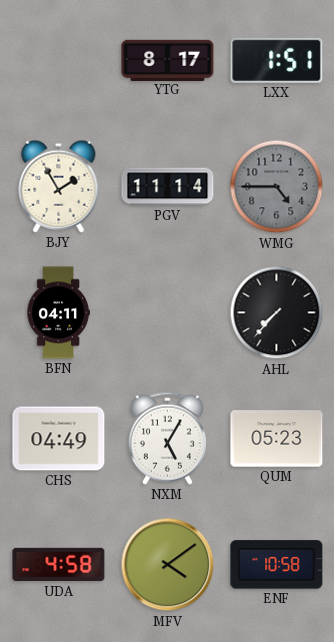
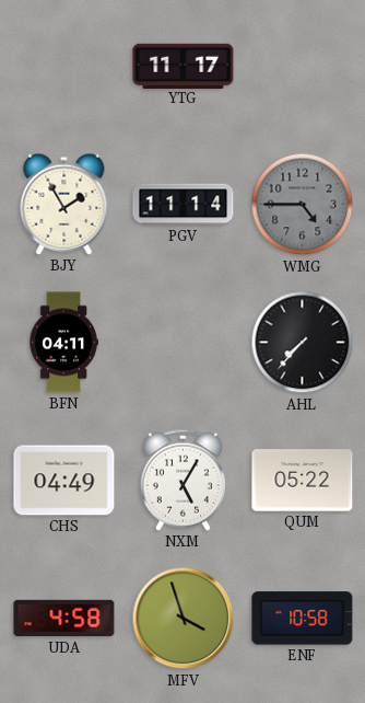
YTG: 8:17 -> 11:17
LXX: 1:51 -> none
QUM: 05:23 -> 05:22
MFV: 4:09 -> 3:57
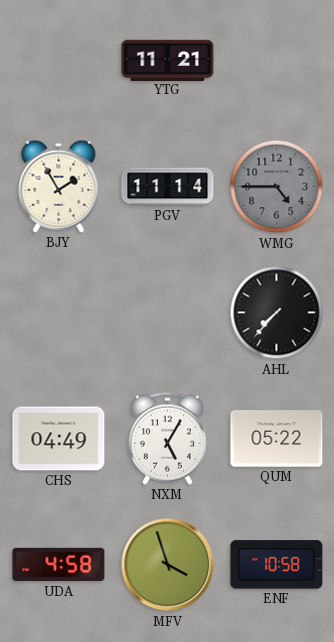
YTG: 11:17 -> 11:21
BFN: 04:11 -> none
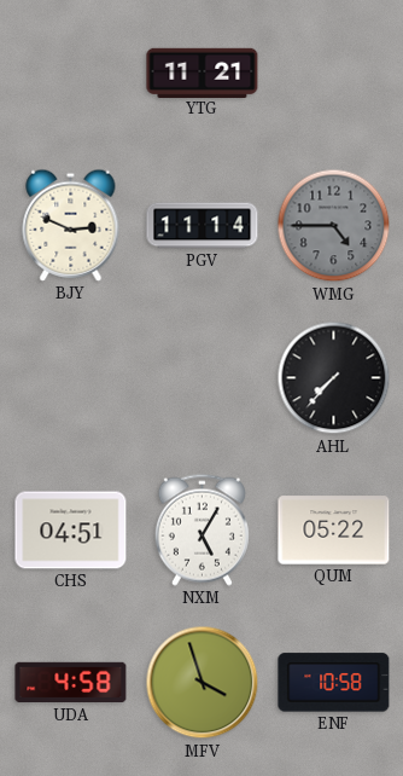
BJY: 1:55 -> 2:49
CHS: 04:49 -> 04:51
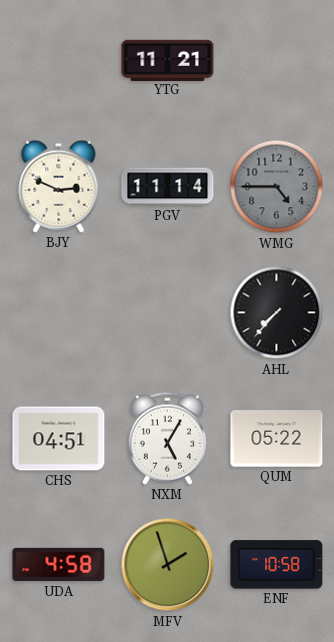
MFV: 3:57 -> 1:57
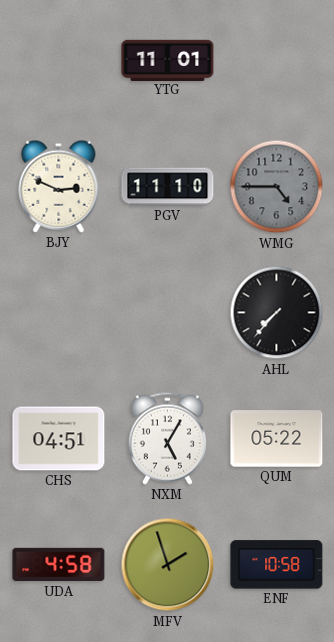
YTG: 11:21 -> 11:01
PGV: 11:14 -> 11:10
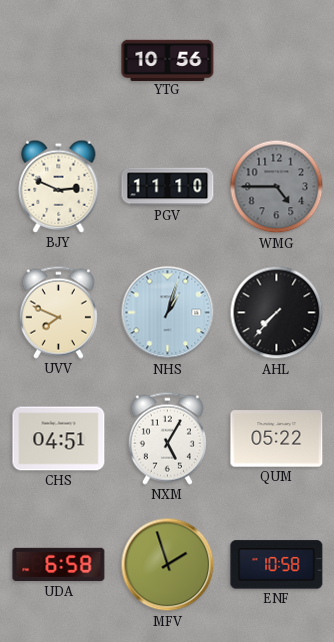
YTG: 11:01 -> 10:56
UVV: none -> 7:49
NHS: none -> 1:03
UDA: 4:58 -> 6:58
